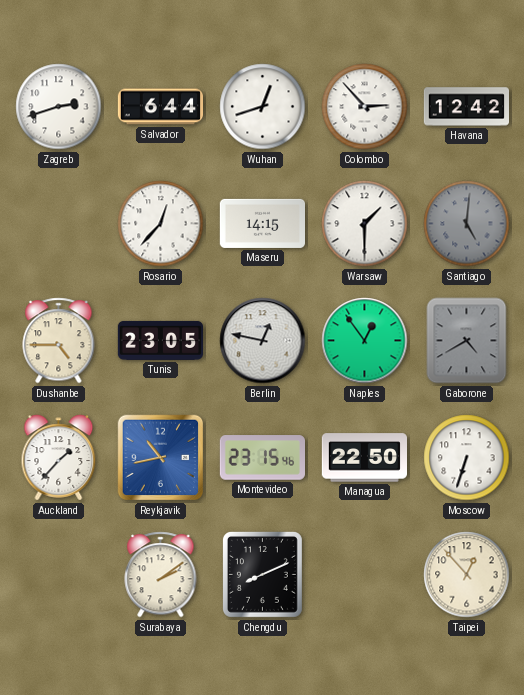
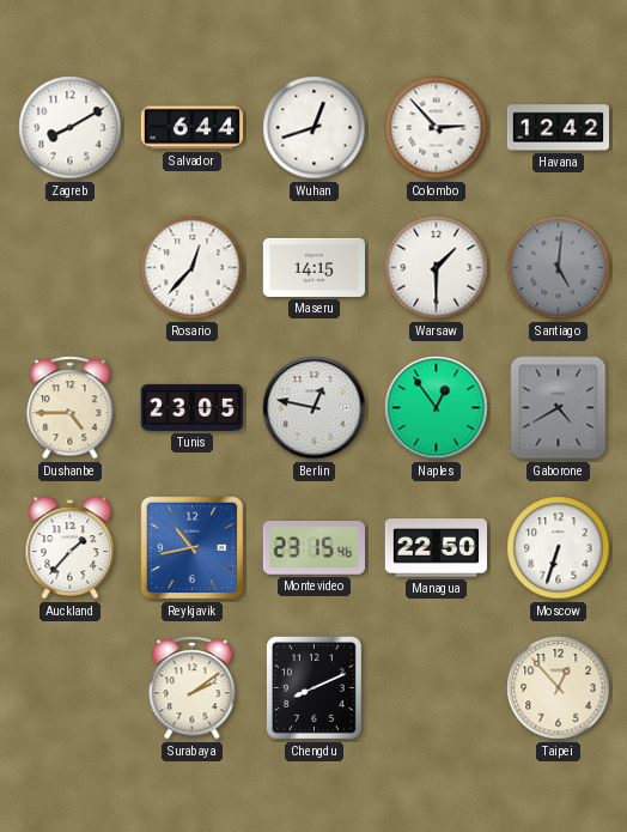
Zagreb: 2:42 -> 8:10
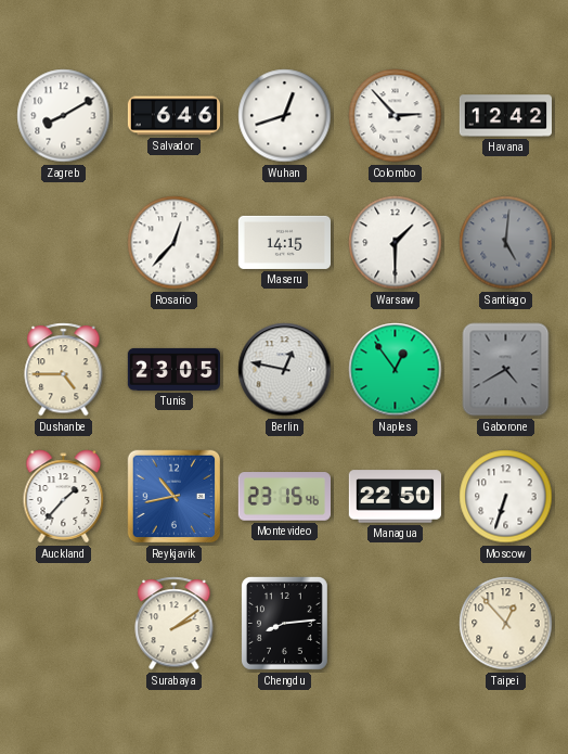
Salvador: 6:44 -> 6:46
Chengdu: 8:11 -> 8:14
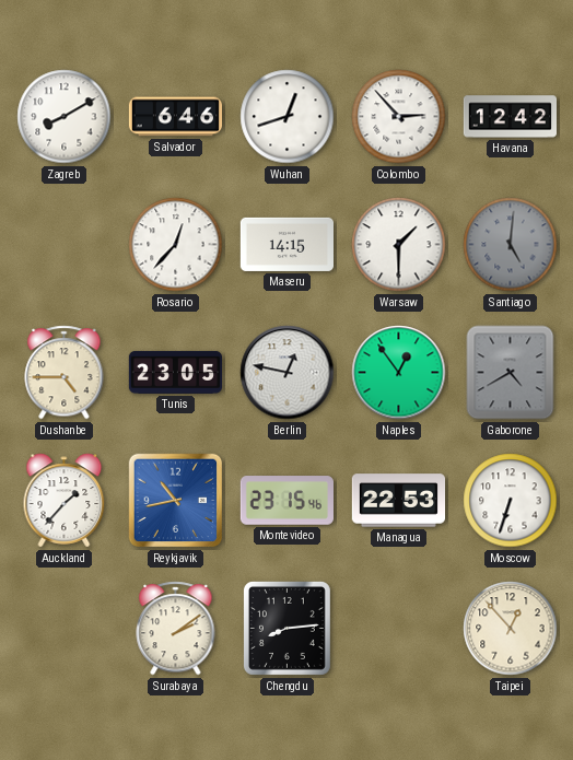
Managua: 22:50 -> 22:53
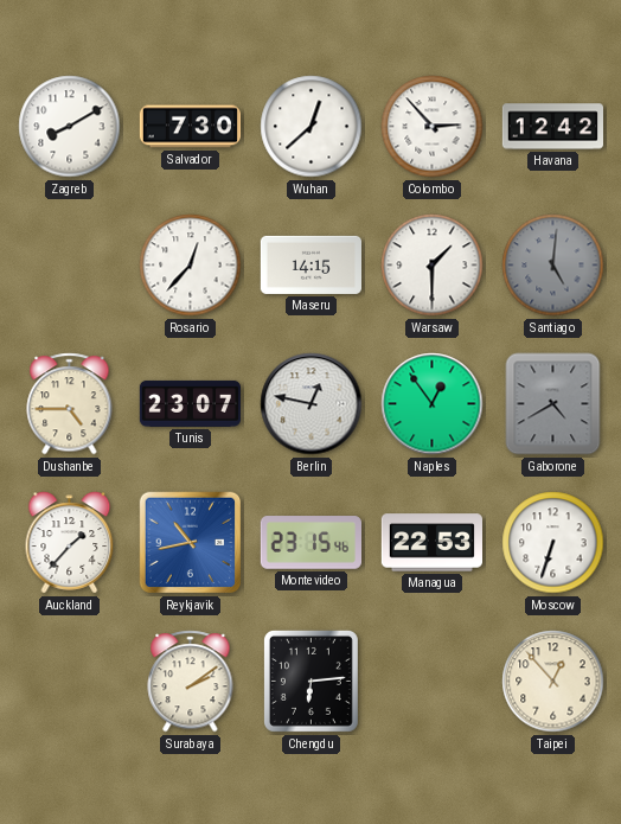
Salvador: 6:46 -> 7:30
Wuhan: 12:42 -> 12:38
Tunis: 23:05 -> 23:07
Chengdu: 8:14 -> 6:14
